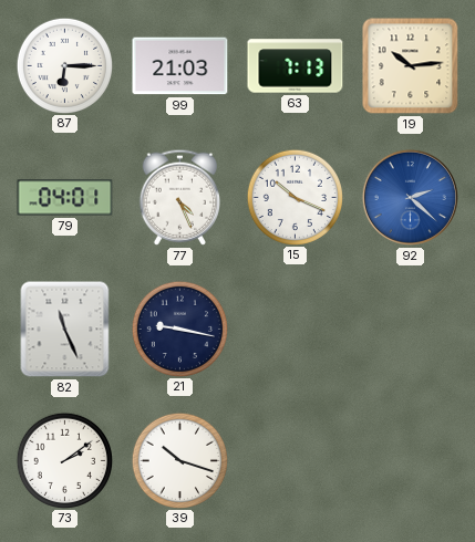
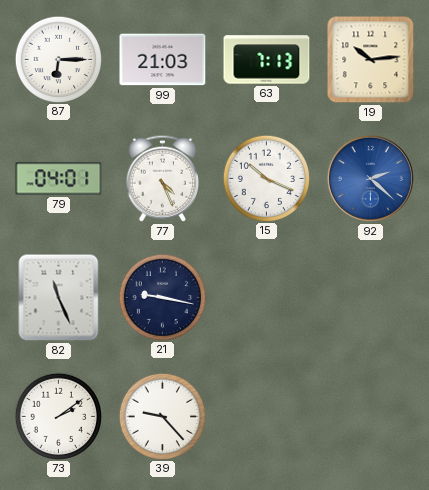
39: 10:18 -> 9:23
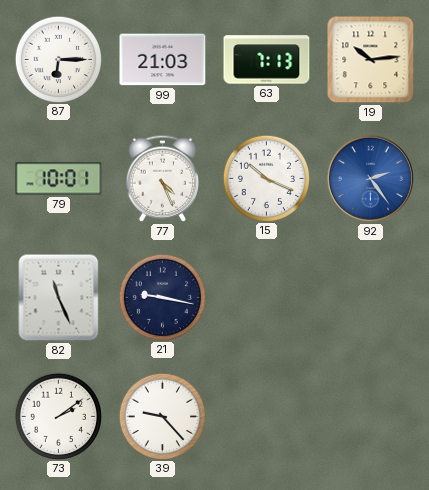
79: 04:01 -> 10:01
92: 2:22 -> 2:24
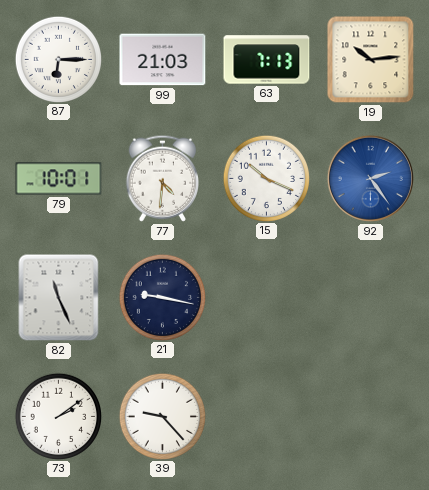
77: 4:26 -> 4:31
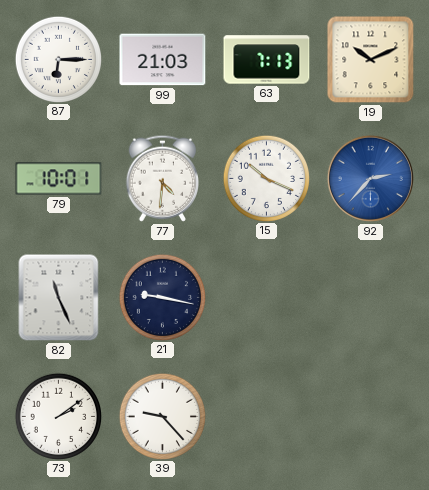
19: 10:14 -> 10:11
92: 2:24 -> 2:37
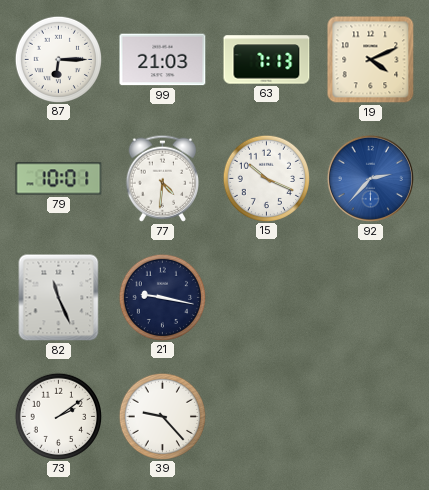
19: 10:11 -> 4:11
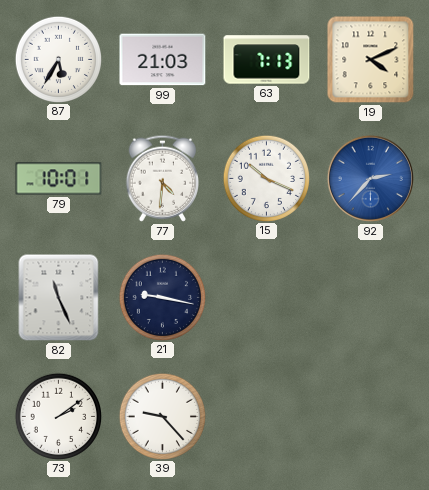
87: 6:15 -> 5:35
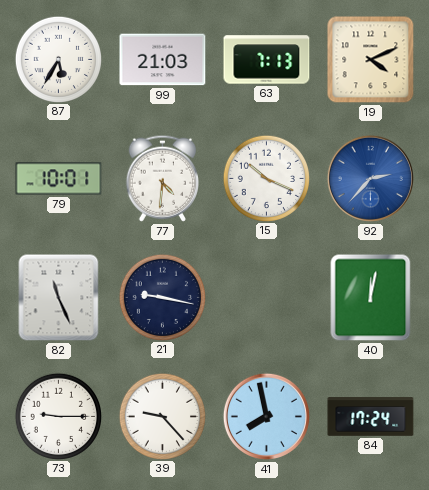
40: none -> 12:02
73: 2:09 -> 9:15
41: none -> 7:58
84: none -> 17:24
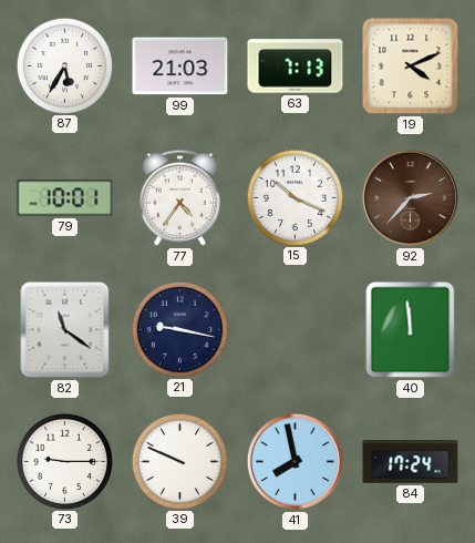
77: 4:31 -> 4:36
92 dial: blue -> brown
82: 11:26 -> 11:21
40: 12:02 -> 11:59
39: 9:23 -> 9:49
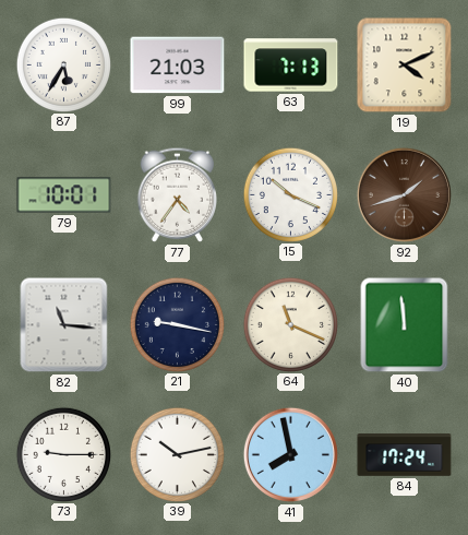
92: 2:37 -> 1:42
82: 11:21 -> 11:16
64: none -> 11:19
39: 9:49 -> 10:13
